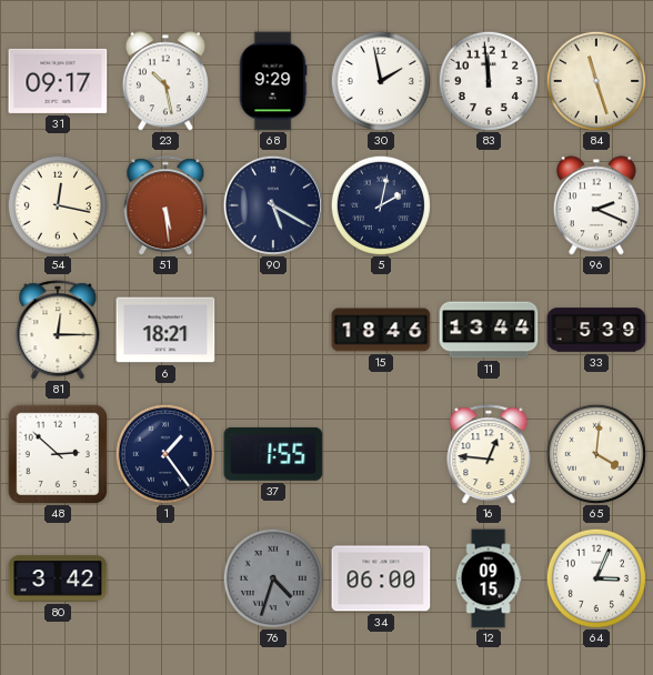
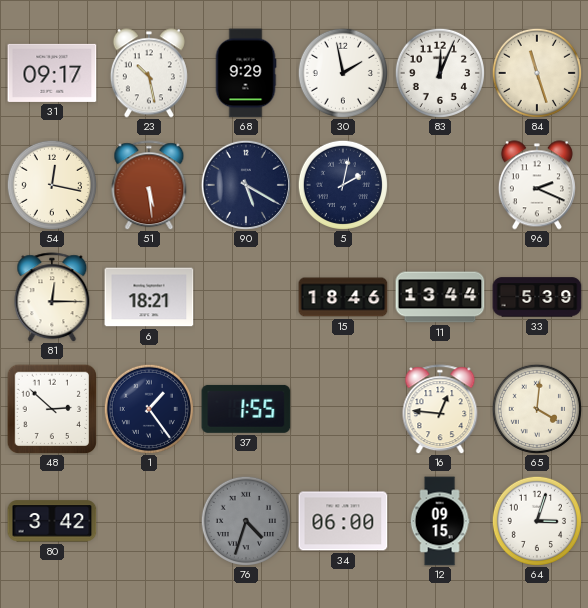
83: 11:59 -> 12:04
64: 3:04 -> 3:03
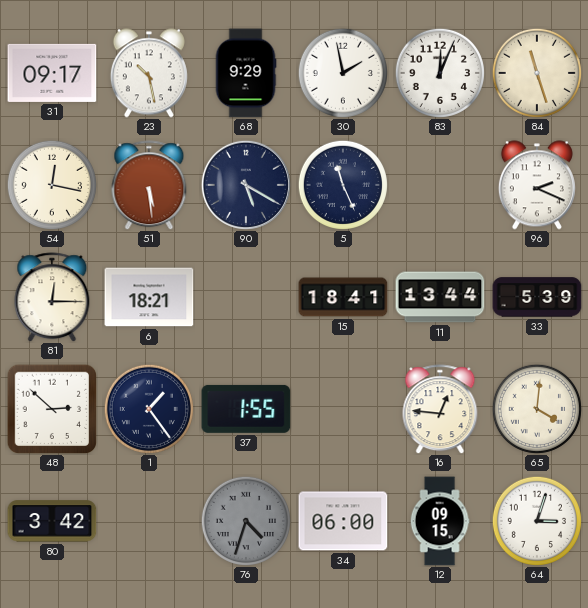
5: 2:02 -> 11:26
15: 18:46 -> 18:41
